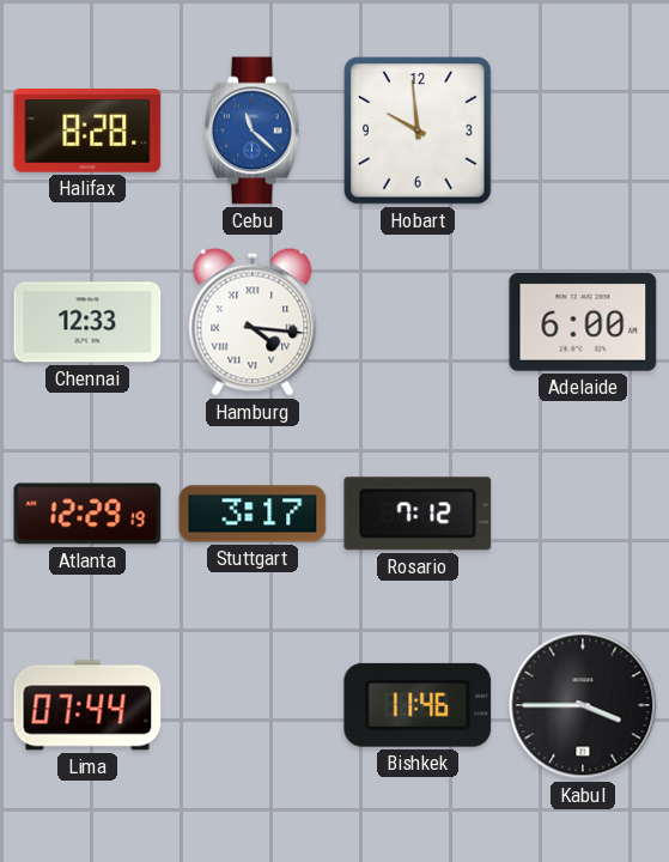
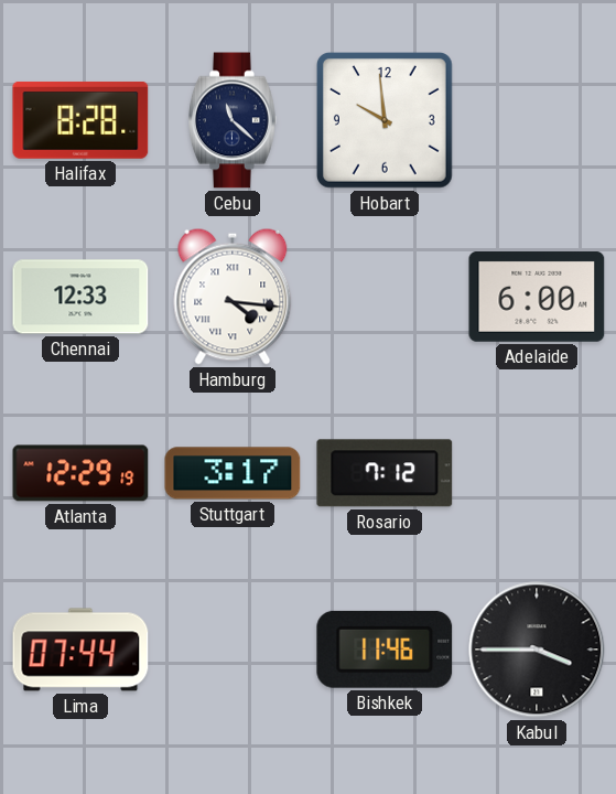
Cebu dial: blue -> navy
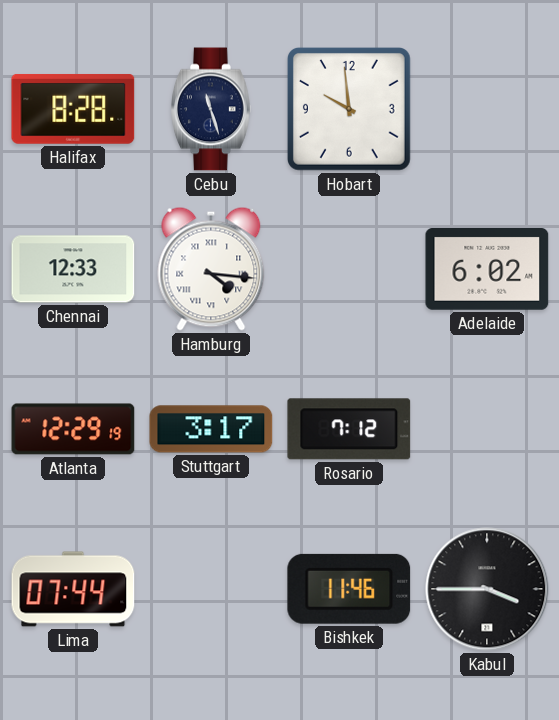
Cebu: 11:22 -> 11:27
Adelaide: 6:00 -> 6:02
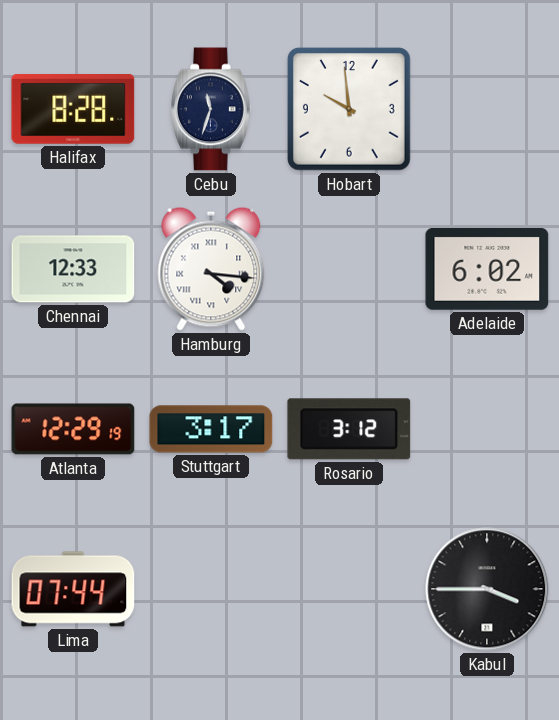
Cebu: 11:27 -> 11:33
Rosario: 7:12 -> 3:12
Bishkek: 11:46 -> none
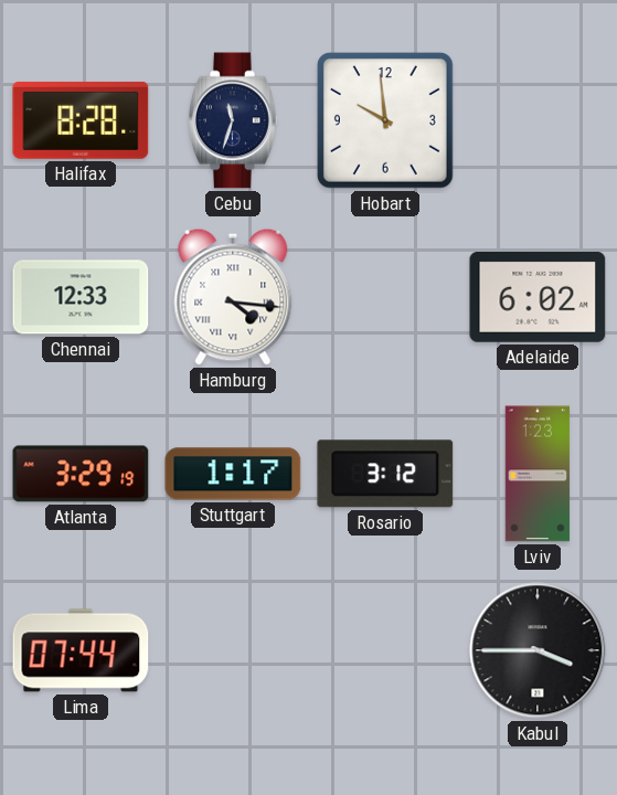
Atlanta: 12:29 -> 3:29
Stuttgart: 3:17 -> 1:17
Lviv: none -> 1:23
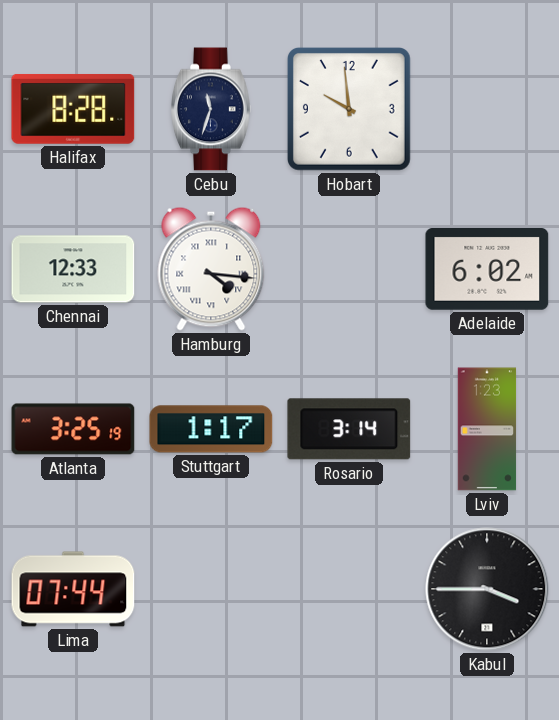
Atlanta: 3:29 -> 3:25
Rosario: 3:12 -> 3:14
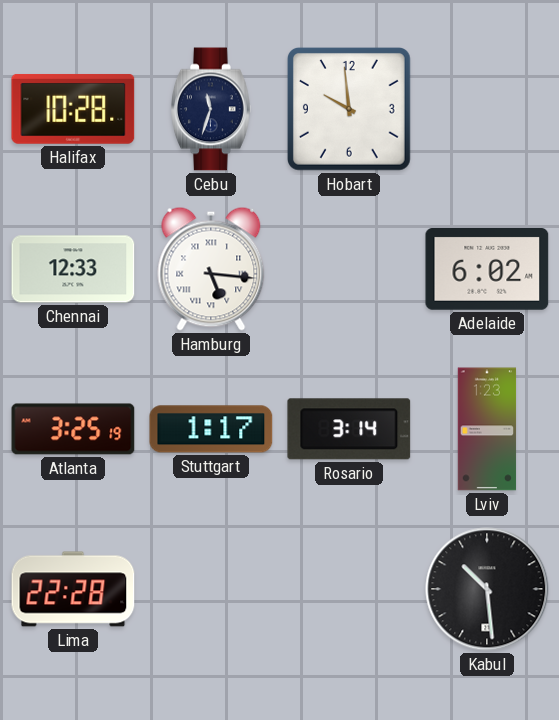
Halifax: 8:28 -> 10:28
Hamburg: 4:16 -> 5:16
Lima: 07:44 -> 22:28
Kabul: 3:45 -> 10:29
